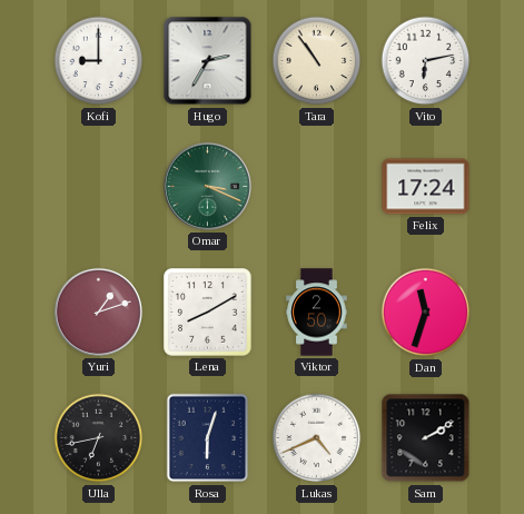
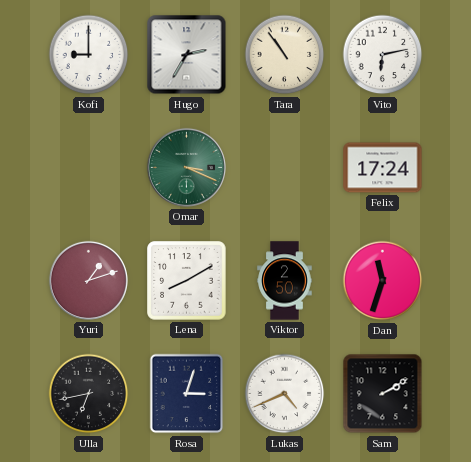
Rosa: 6:03 -> 3:03
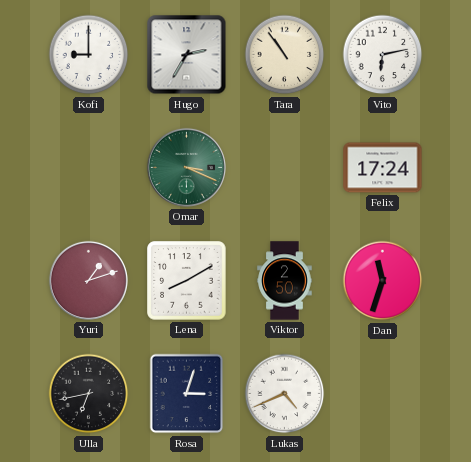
Sam: 2:10 -> none
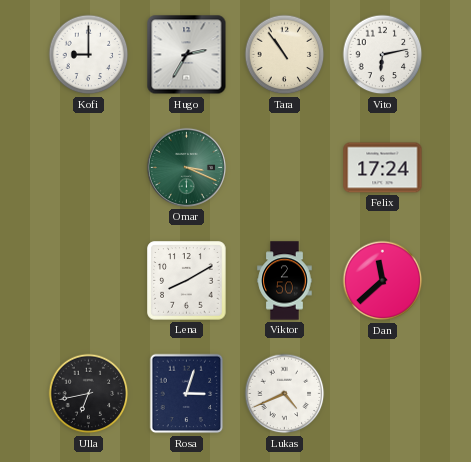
Yuri: 1:12 -> none
Dan: 11:33 -> 11:38
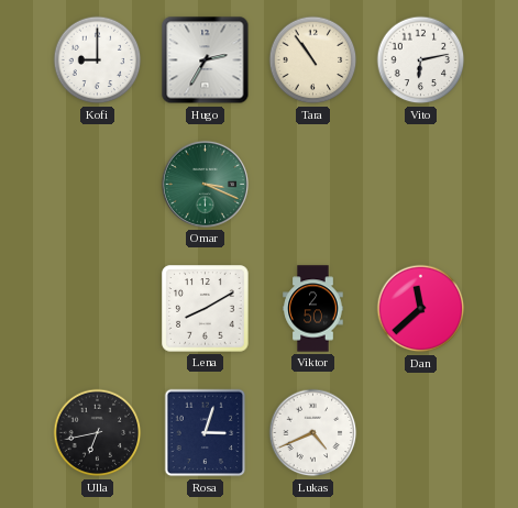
Felix: 17:24 -> none
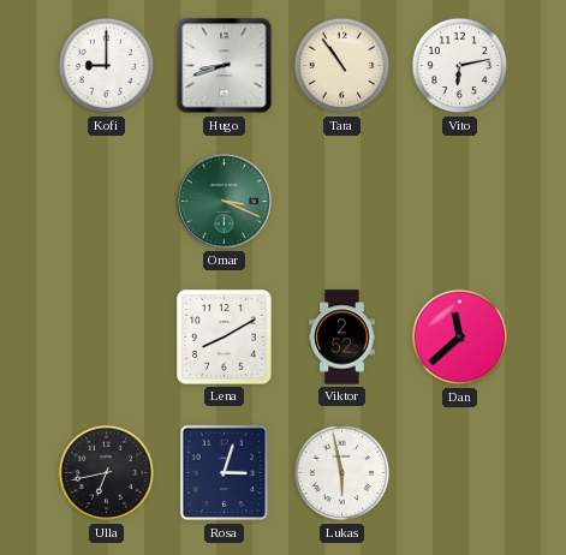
Hugo: 2:35 -> 8:42
Viktor: 2:50 -> 2:52
Lukas: 4:41 -> 5:58
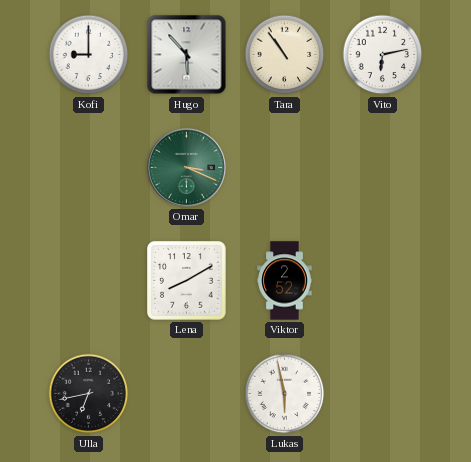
Hugo: 8:42 -> 5:53
Dan: 11:38 -> none
Rosa: 3:03 -> none
